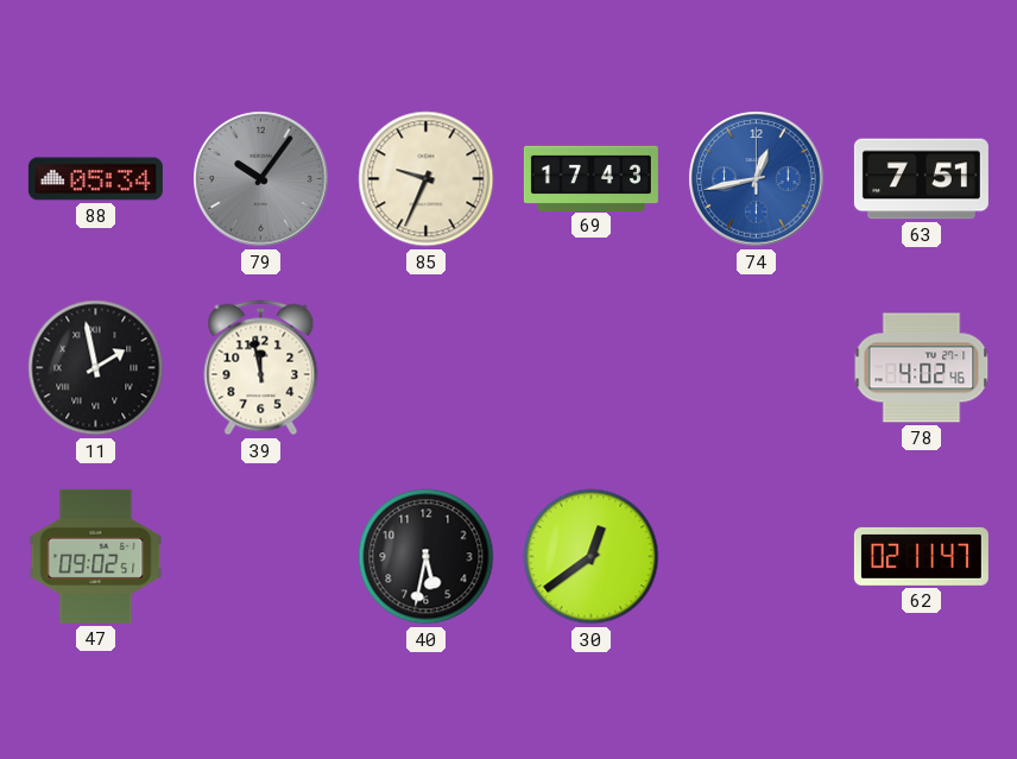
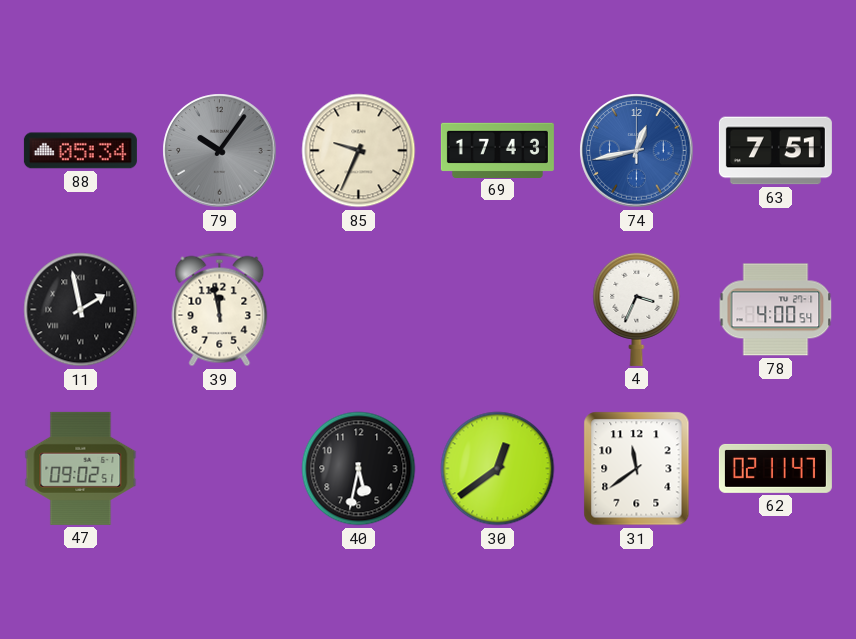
4: none -> 3:34
78: 4:02 -> 4:00
31: none -> 11:39
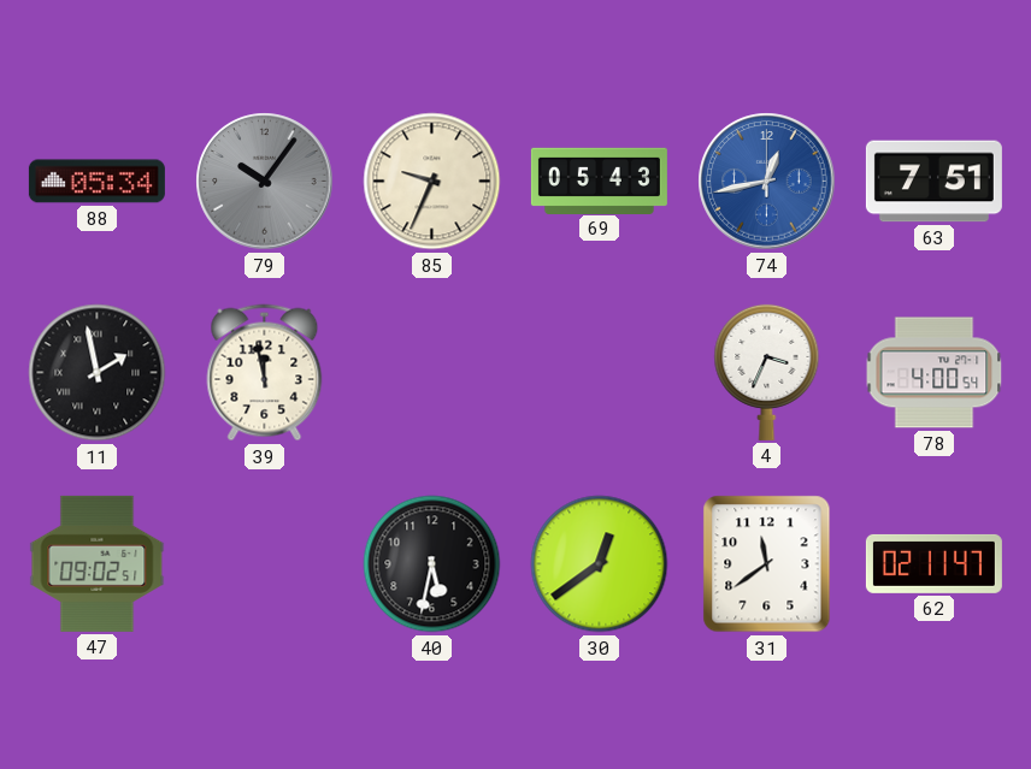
69: 17:43 -> 05:43
